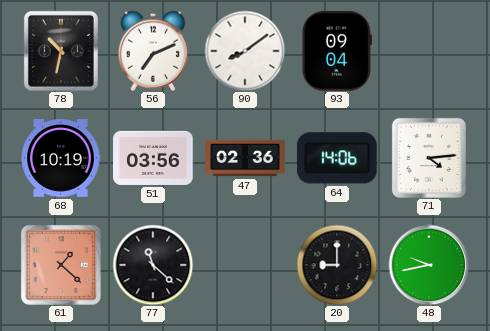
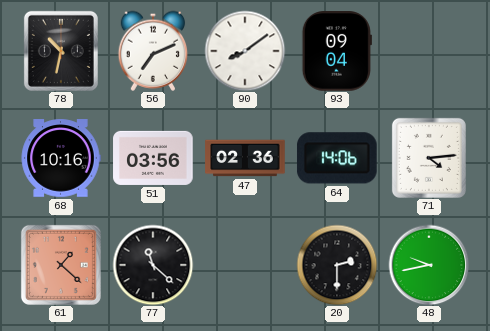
68: 10:19 -> 10:16
20: 9:00 -> 2:30
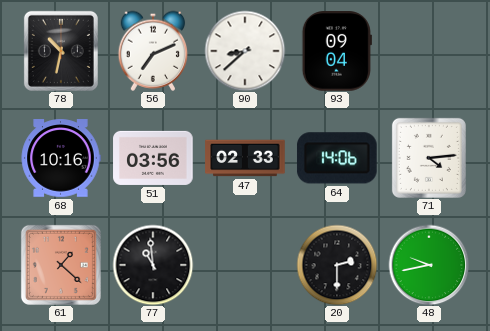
90: 8:09 -> 8:38
47: 02:36 -> 02:33
77: 11:22 -> 10:59
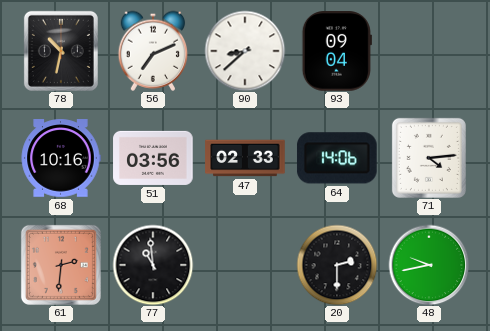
61: 1:22 -> 2:31
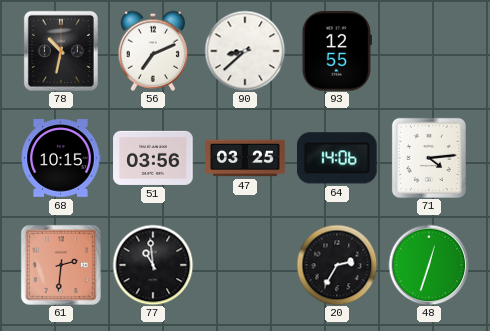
93: 09:04 -> 12:55
68: 10:16 -> 10:15
47: 02:33 -> 03:25
20: 2:30 -> 2:35
48: 9:43 -> 12:33
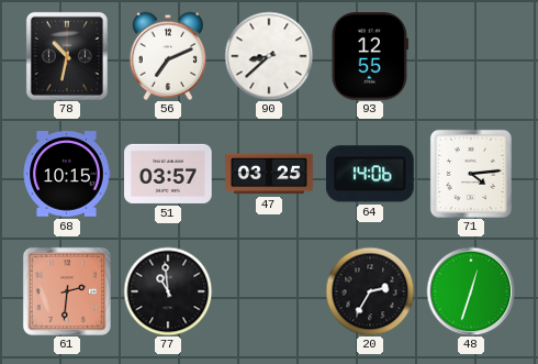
51: 03:56 -> 03:57
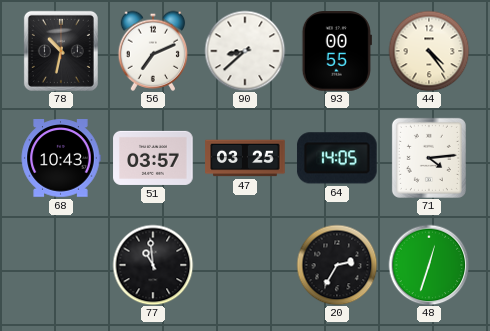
93: 12:55 -> 00:55
44: none -> 4:24
68: 10:15 -> 10:43
64: 14:06 -> 14:05
61: 2:31 -> none
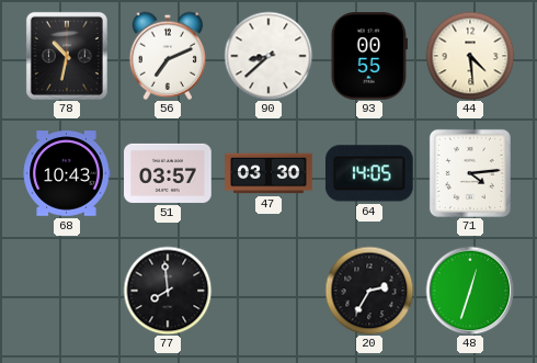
44: 4:24 -> 4:29
47: 03:25 -> 03:30
77: 10:59 -> 7:59
